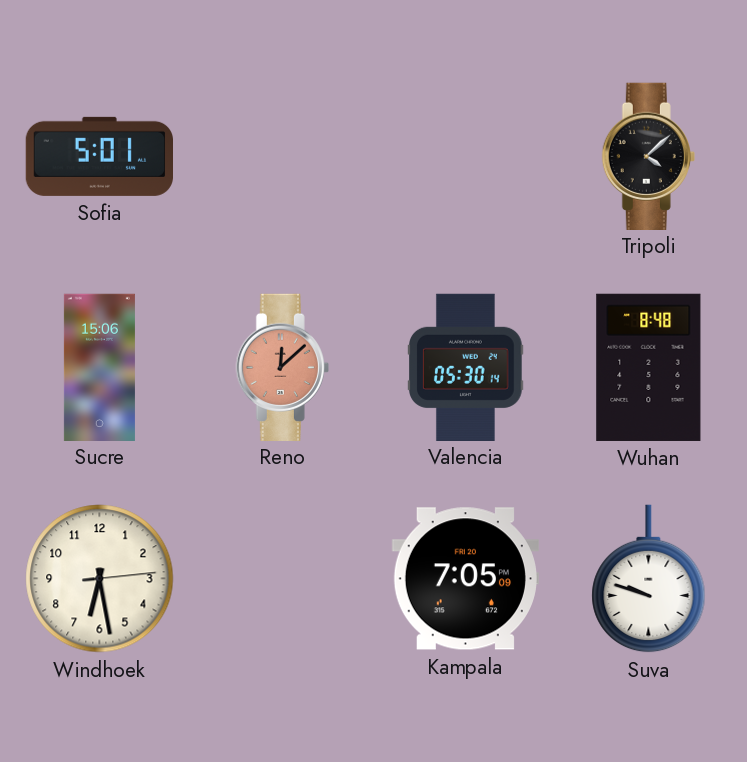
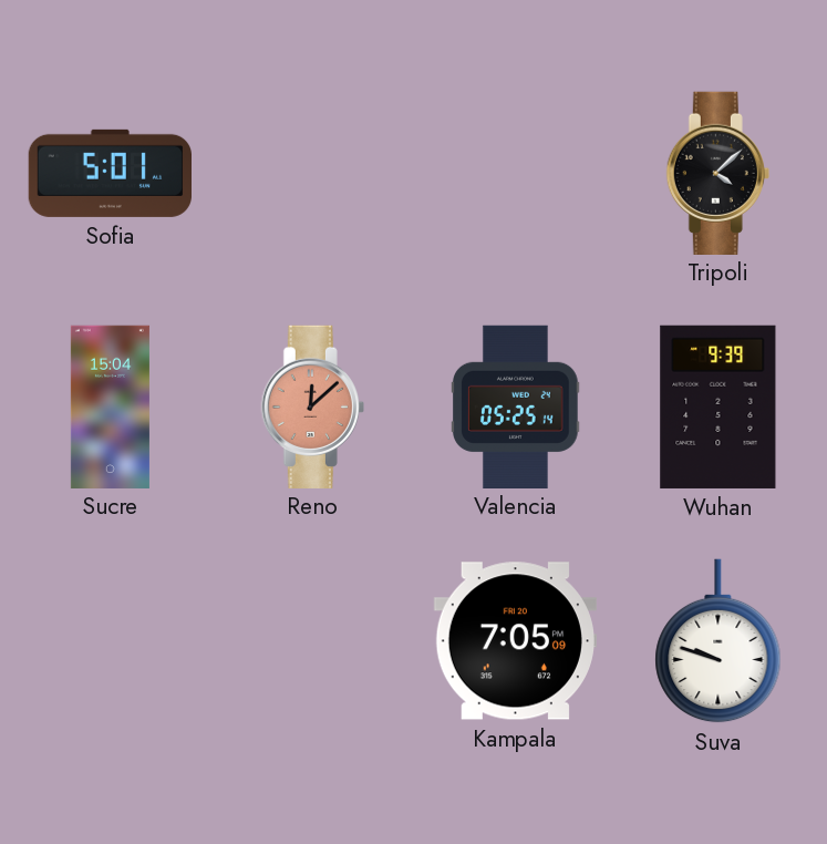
Sucre: 15:06 -> 15:04
Valencia: 05:30 -> 05:25
Wuhan: 8:48 -> 9:39
Windhoek: 6:28 -> none
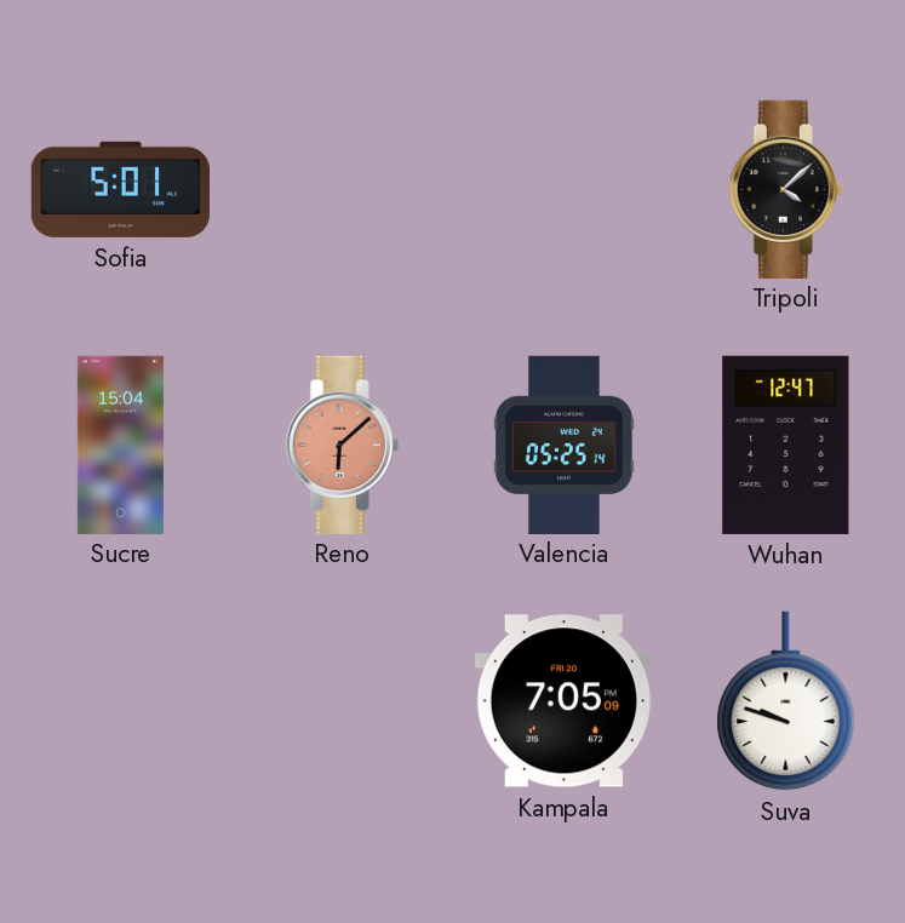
Reno: 12:08 -> 6:08
Wuhan: 9:39 -> 12:47
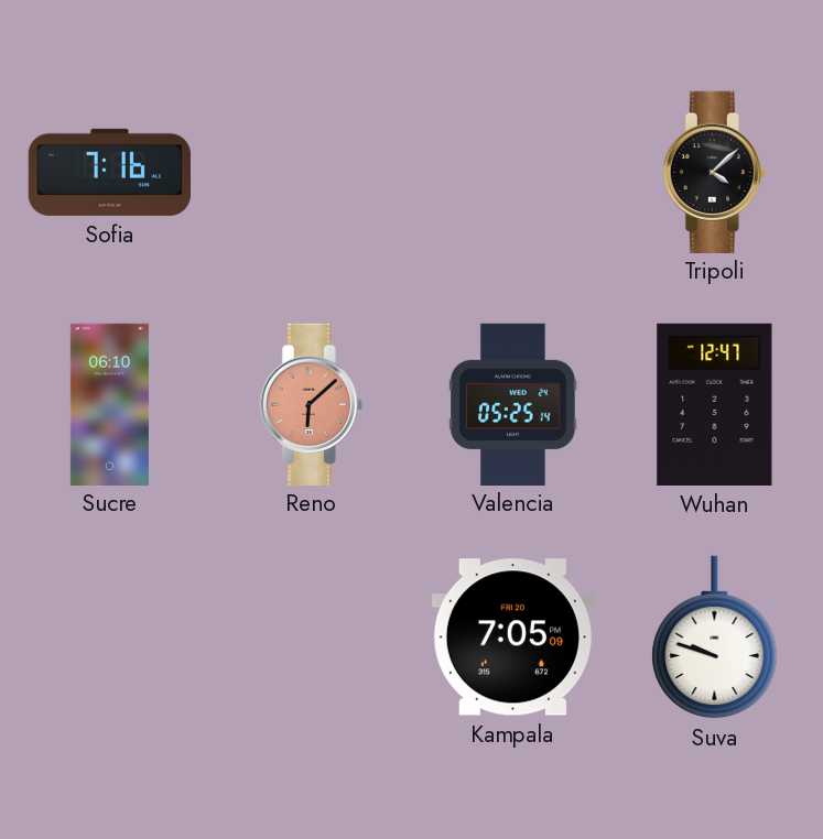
Sofia: 5:01 -> 7:16
Sucre: 15:04 -> 06:10
